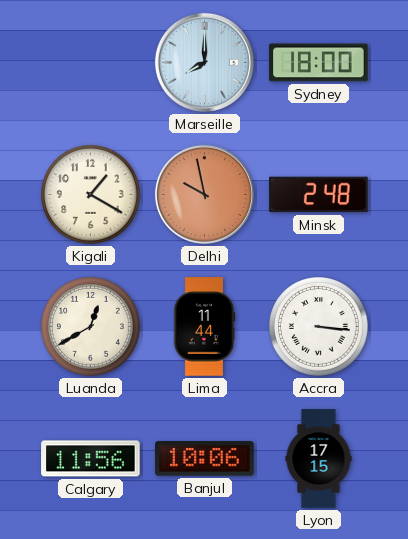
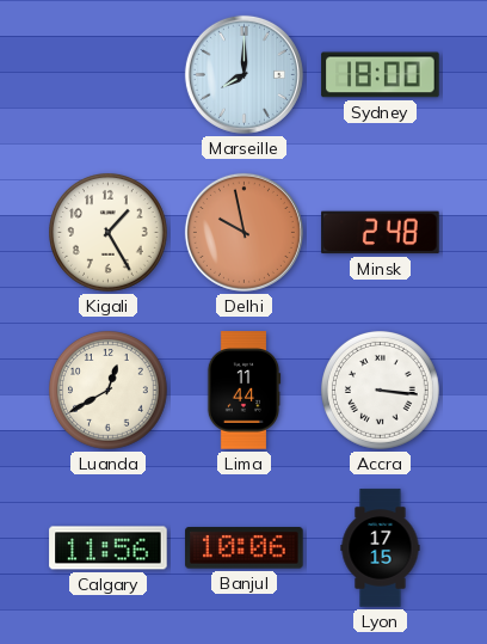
Kigali: 1:20 -> 1:25
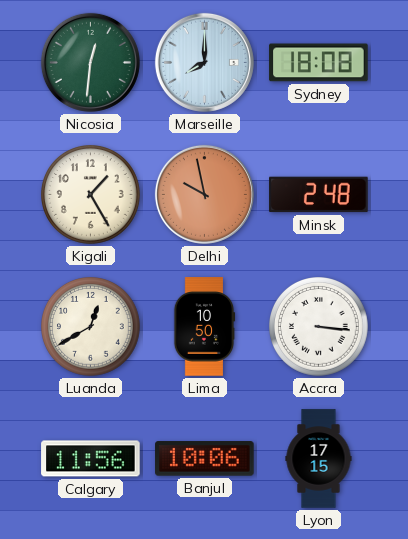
Nicosia: none -> 12:31
Sydney: 18:00 -> 18:08
Lima: 11:44 -> 10:50
